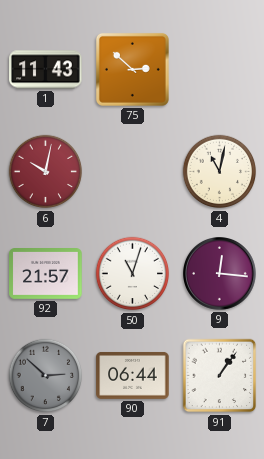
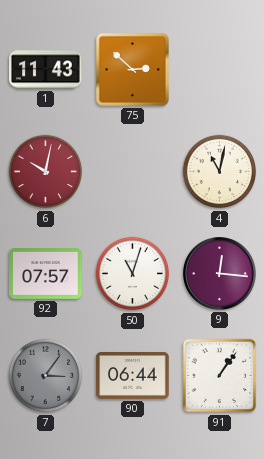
92: 21:57 -> 07:57
7: 2:52 -> 3:06
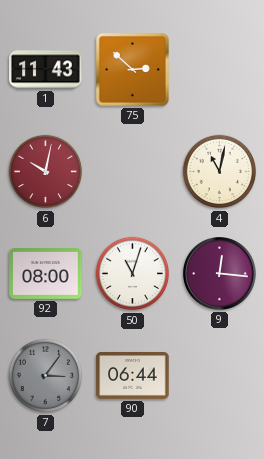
92: 07:57 -> 08:00
91: 1:06 -> none
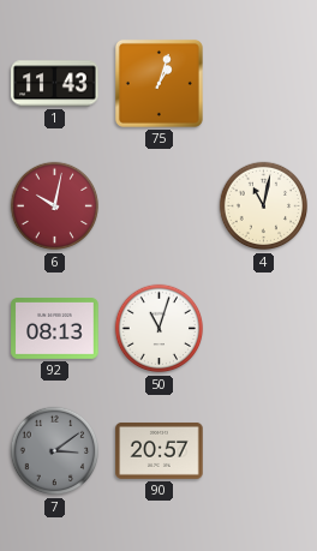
75: 2:52 -> 1:03
92: 08:00 -> 08:13
9: 12:16 -> none
7: 3:06 -> 3:09
90: 06:44 -> 20:57
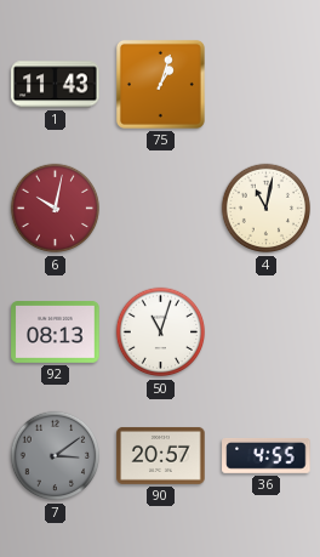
36: none -> 4:55
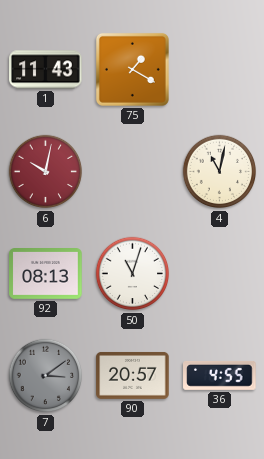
75: 1:03 -> 1:20
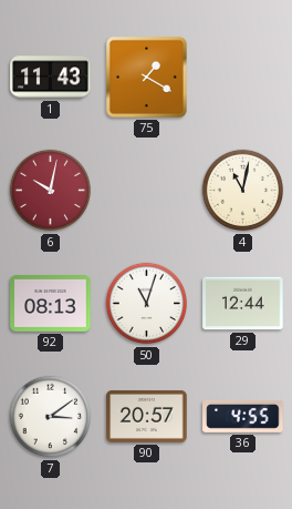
29: none -> 12:44
7 dial: grey -> white
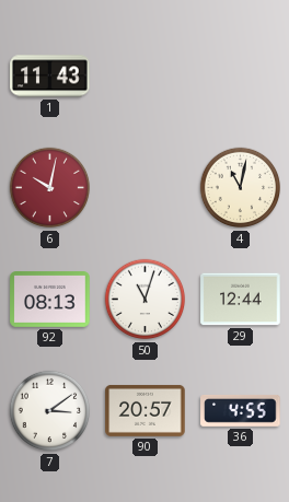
75: 1:20 -> none
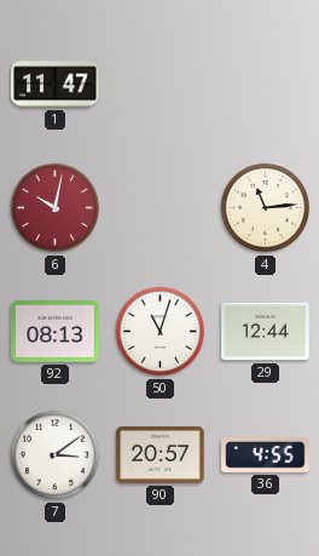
1: 11:43 -> 11:47
4: 11:02 -> 11:14
